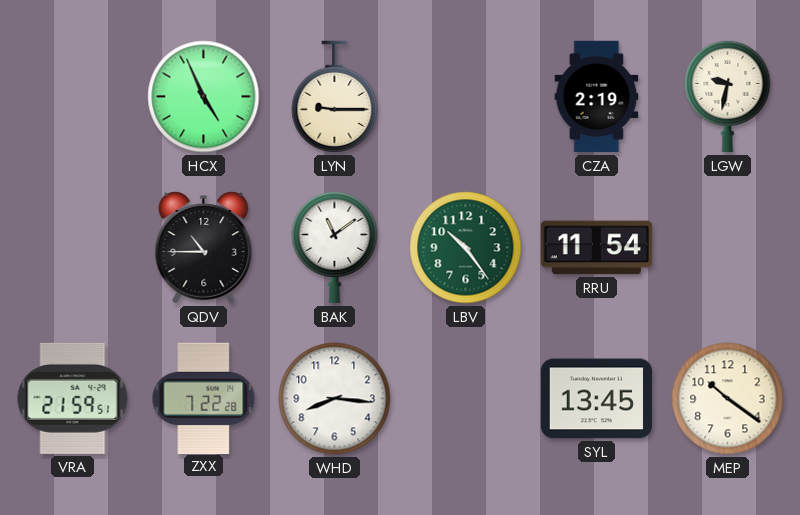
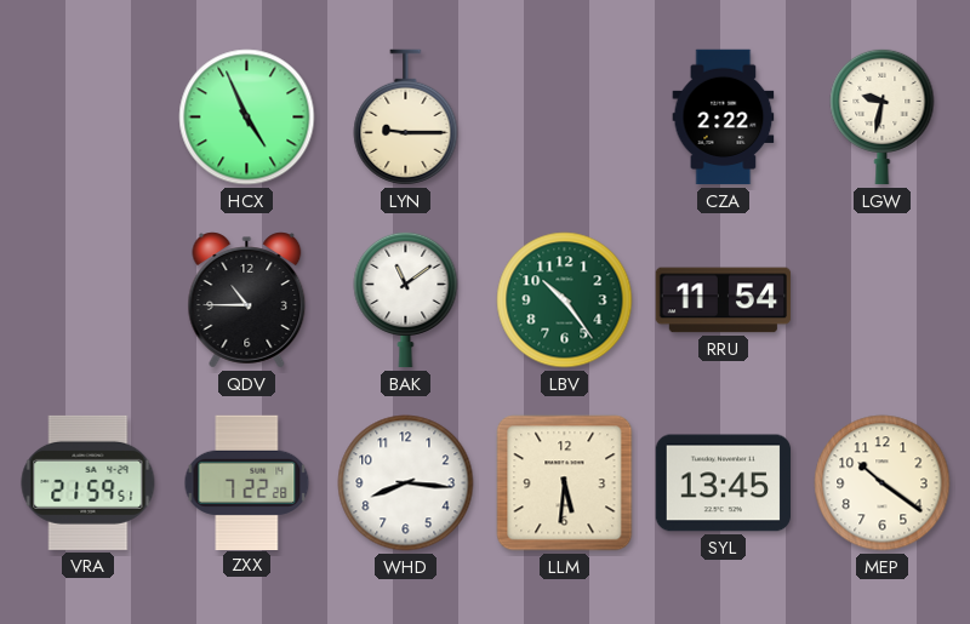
CZA: 2:19 -> 2:22
LLM: none -> 5:31
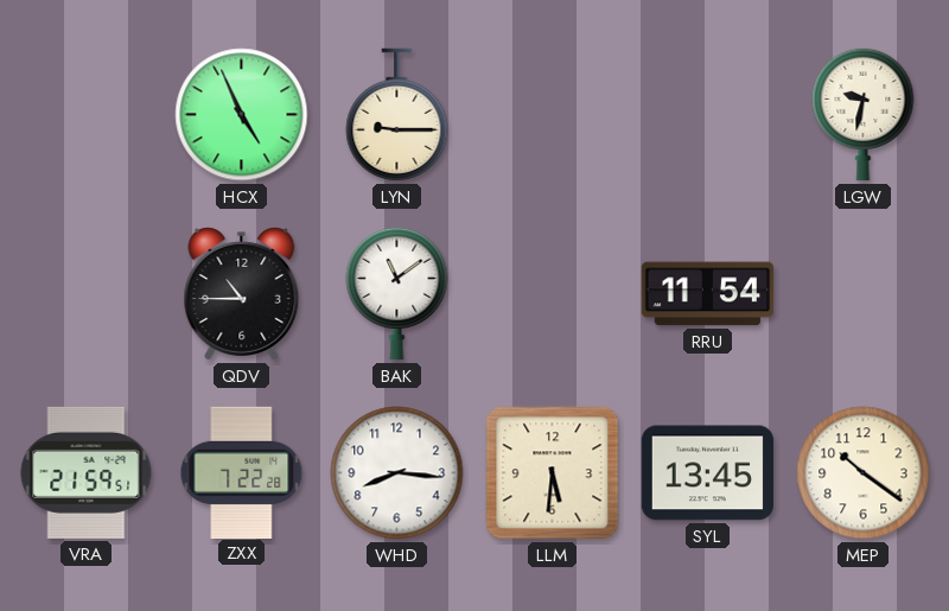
CZA: 2:22 -> none
LBV: 10:24 -> none
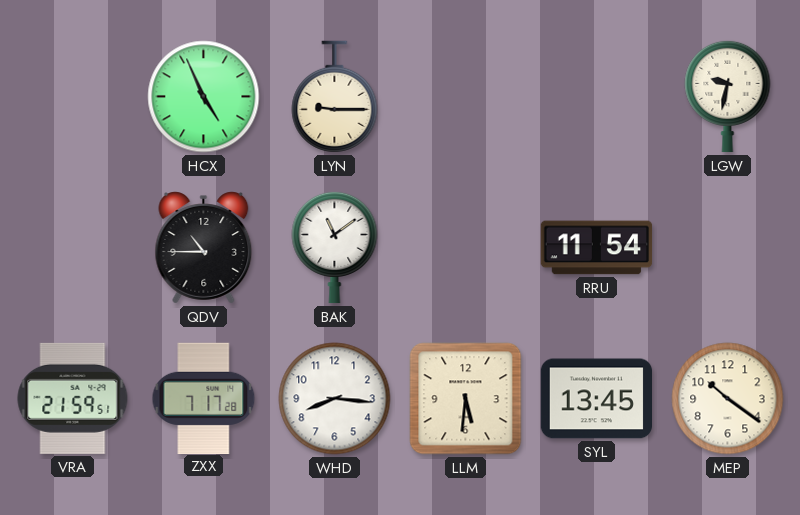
ZXX: 7:22 -> 7:17
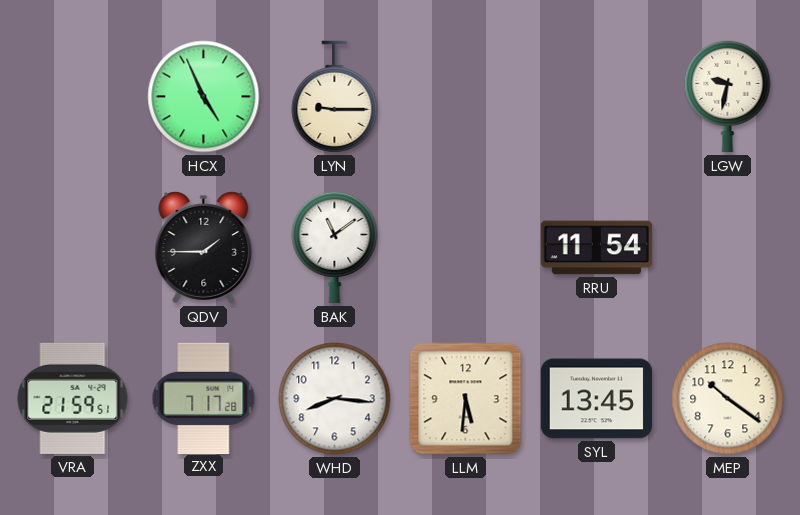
QDV: 10:45 -> 1:45
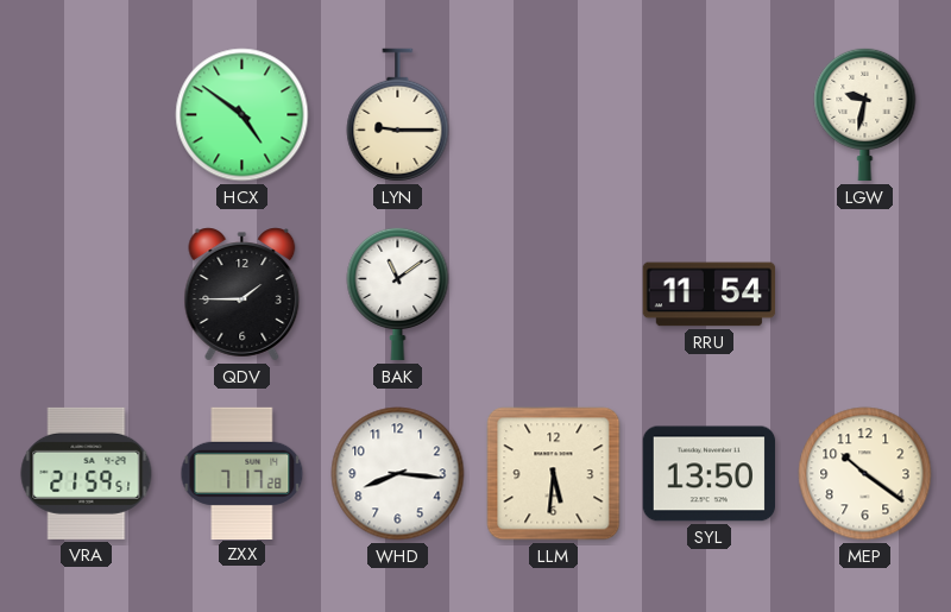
HCX: 4:56 -> 4:51
SYL: 13:45 -> 13:50
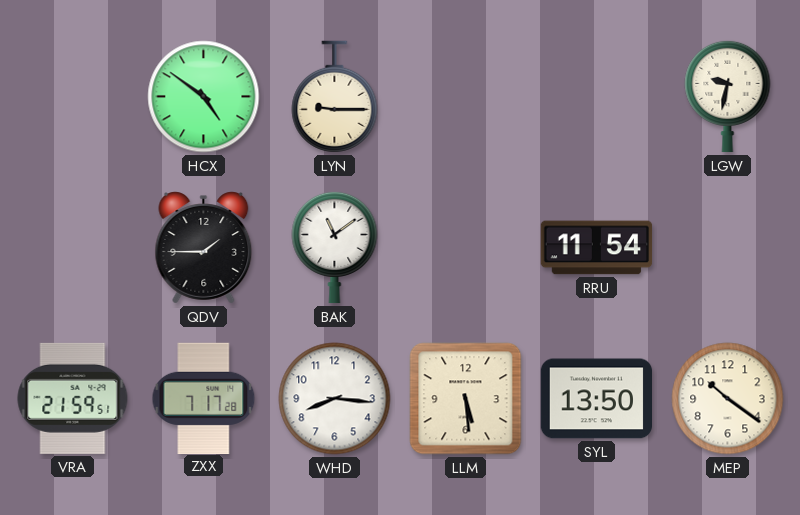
LLM: 5:31 -> 5:29
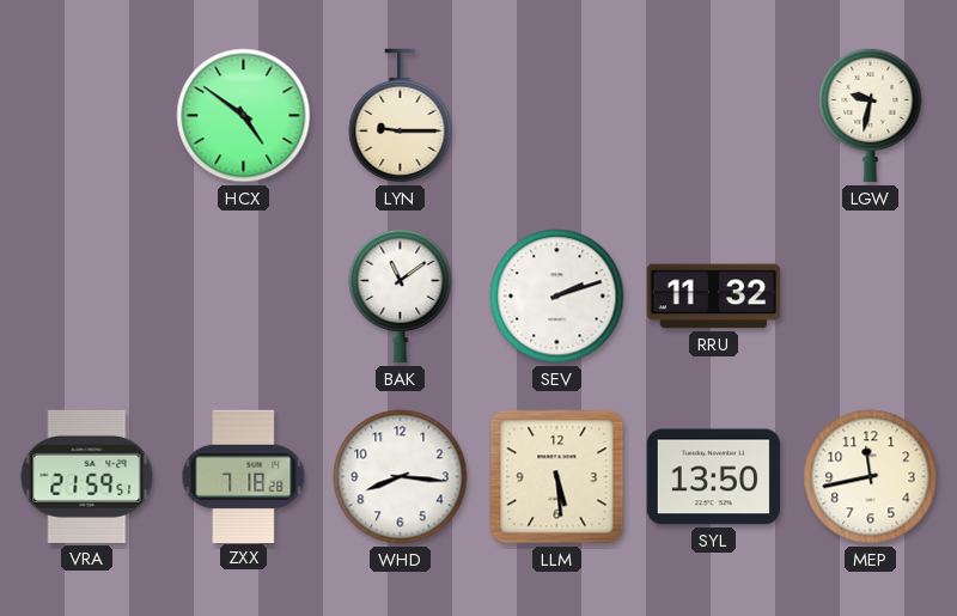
QDV: 1:45 -> none
SEV: none -> 2:12
RRU: 11:54 -> 11:32
ZXX: 7:17 -> 7:18
MEP: 10:21 -> 11:43
